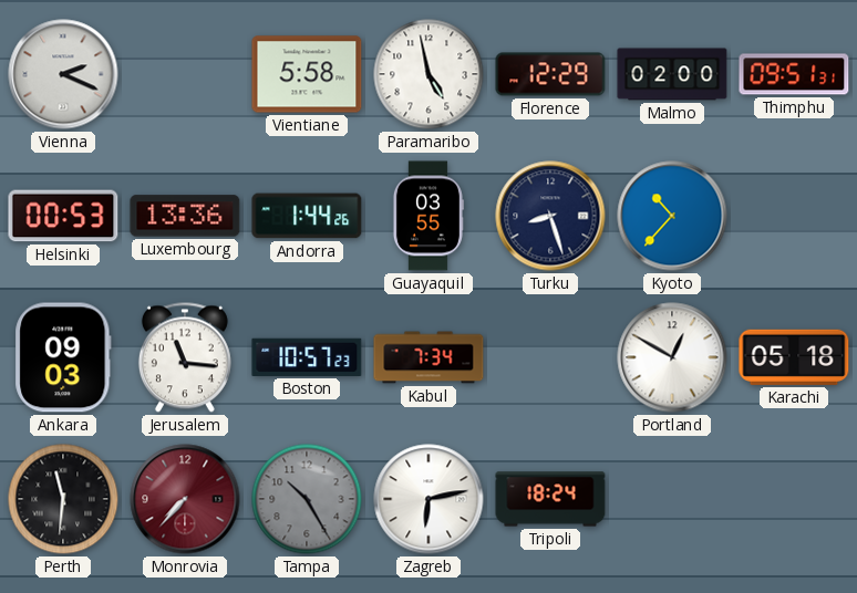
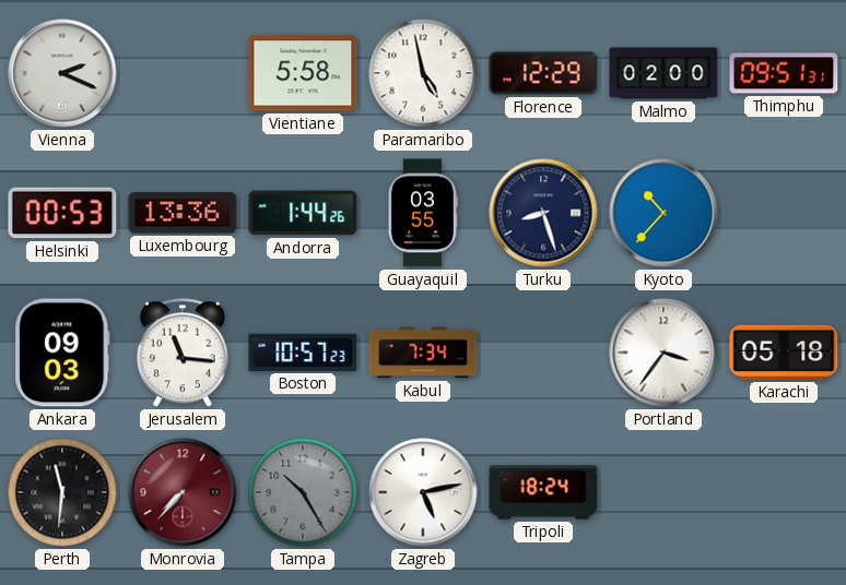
Portland: 12:50 -> 3:36
Zagreb: 6:13 -> 5:13
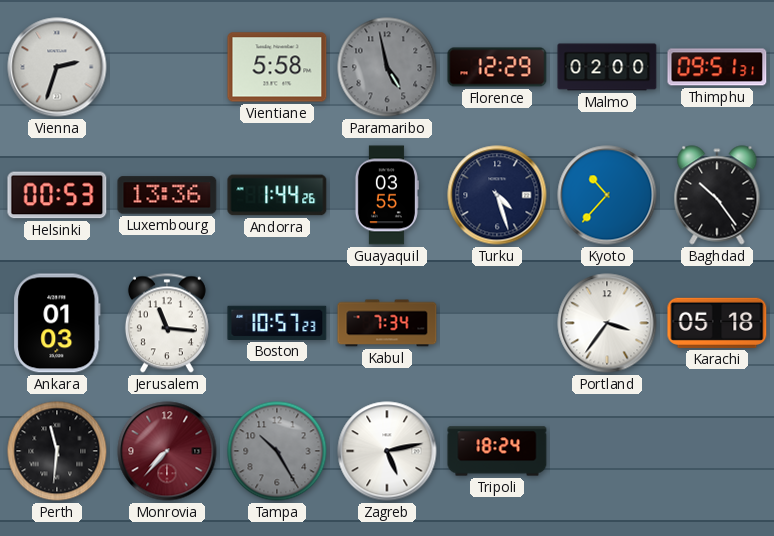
Vienna: 2:19 -> 2:33
Paramaribo dial: white -> grey
Turku: 8:27 -> 4:27
Baghdad: none -> 10:24
Ankara: 09:03 -> 01:03
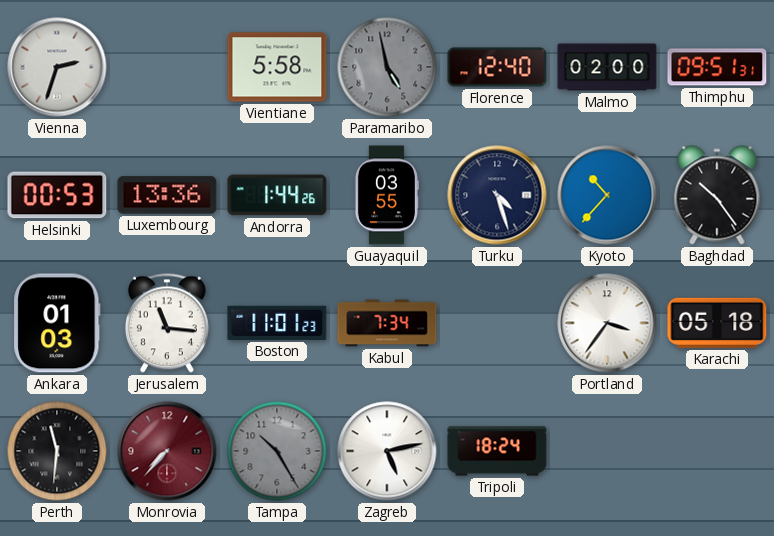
Florence: 12:29 -> 12:40
Boston: 10:57 -> 11:01
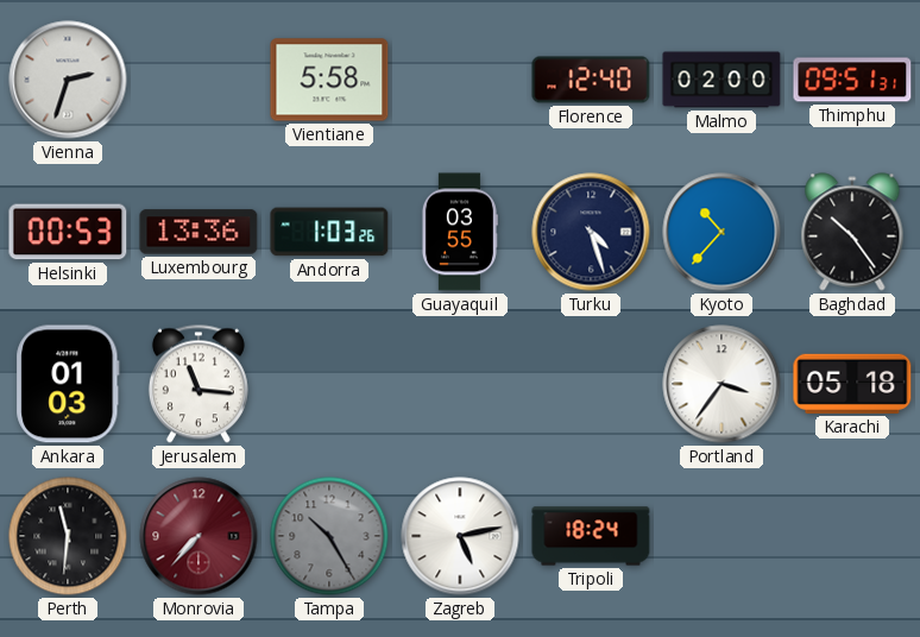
Paramaribo: 4:58 -> none
Andorra: 1:44 -> 1:03
Boston: 11:01 -> none
Kabul: 7:34 -> none
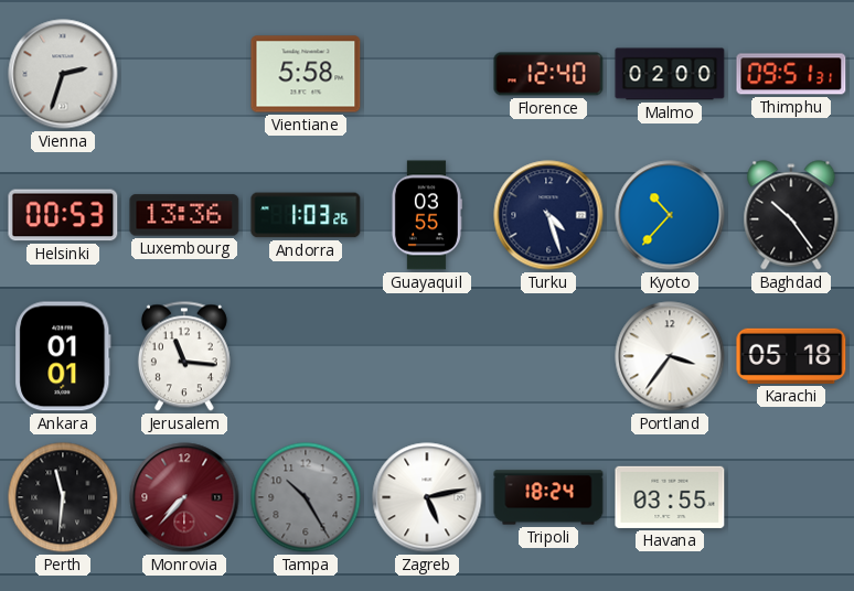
Ankara: 01:03 -> 01:01
Havana: none -> 03:55
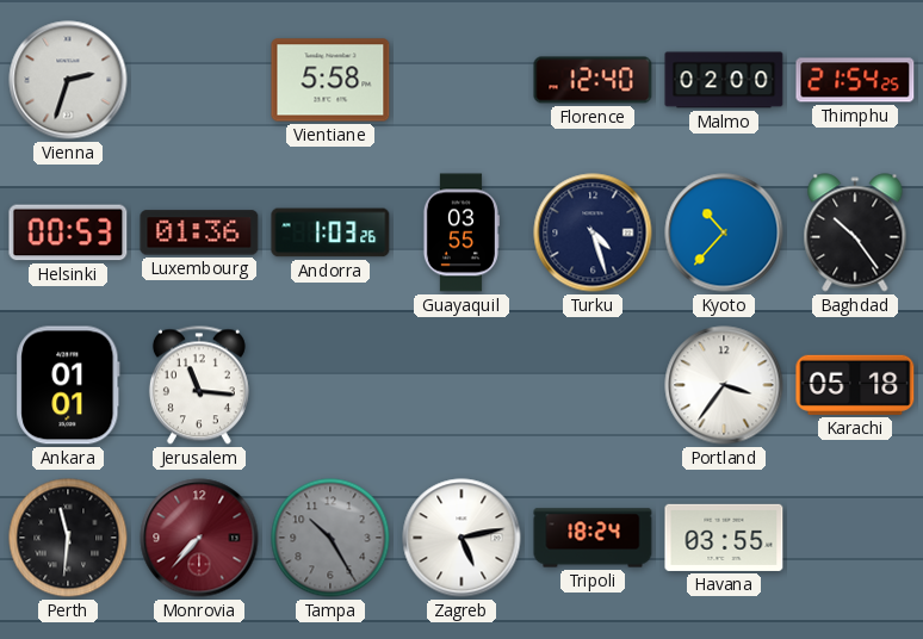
Thimphu: 09:51 -> 21:54
Luxembourg: 13:36 -> 01:36
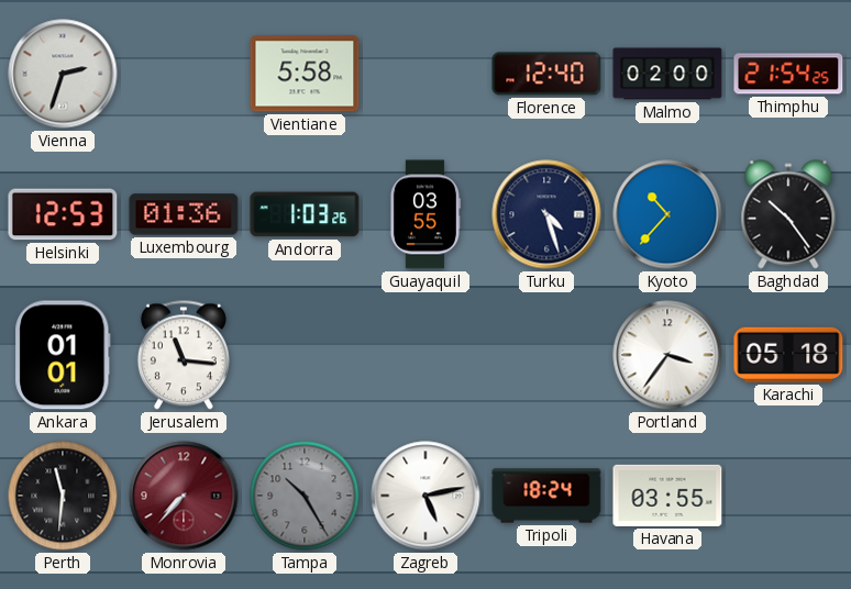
Helsinki: 00:53 -> 12:53
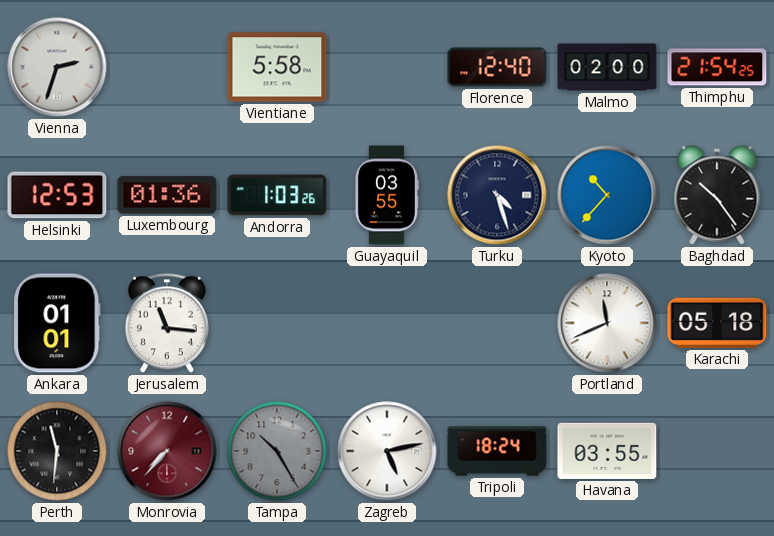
Portland: 3:36 -> 11:41
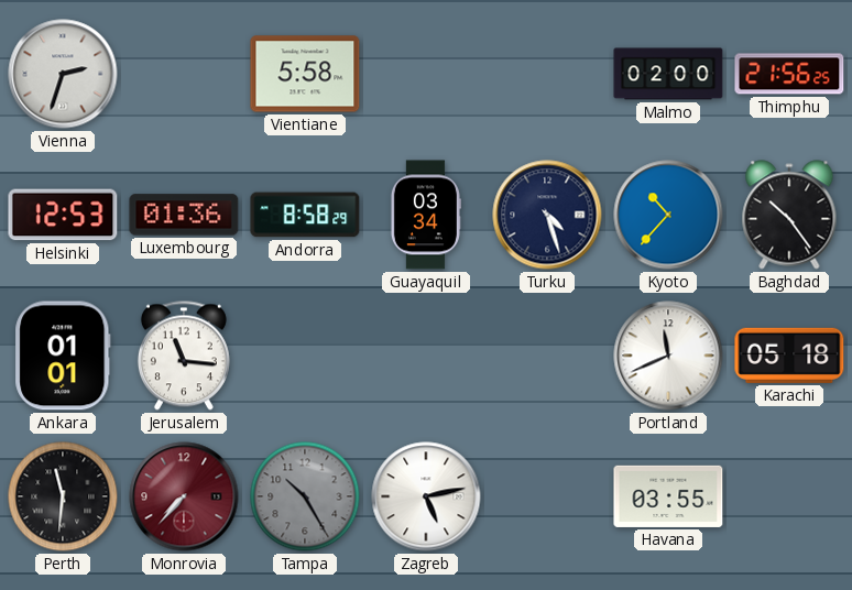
Florence: 12:40 -> none
Thimphu: 21:54 -> 21:56
Andorra: 1:03 -> 8:58
Guayaquil: 03:55 -> 03:34
Tripoli: 18:24 -> none
